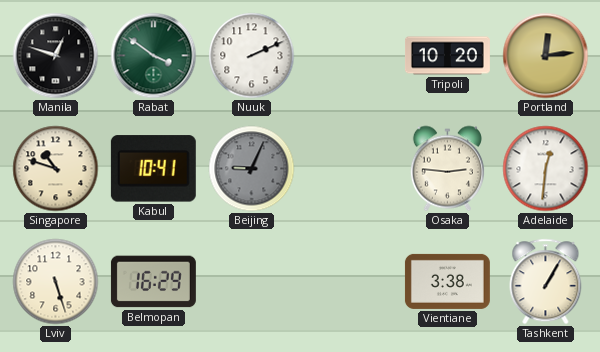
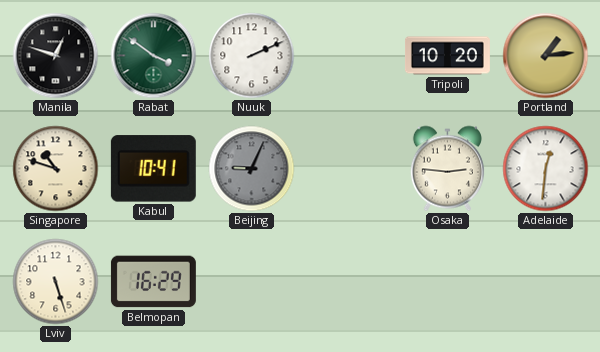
Portland: 12:14 -> 1:14
Vientiane: 3:38 -> none
Tashkent: 1:05 -> none
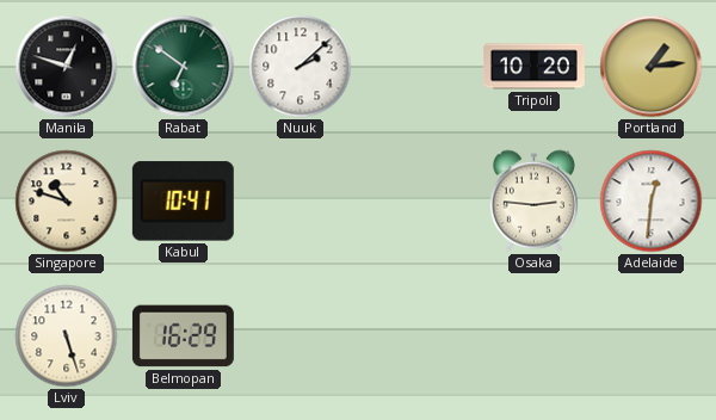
Rabat: 3:51 -> 6:51
Nuuk: 2:11 -> 2:08
Beijing: 9:04 -> none
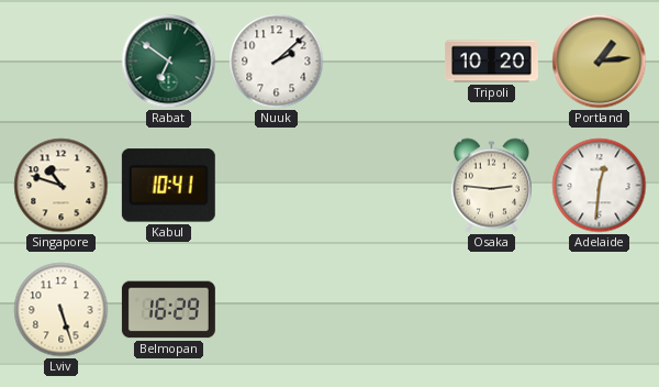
Manila: 12:48 -> none
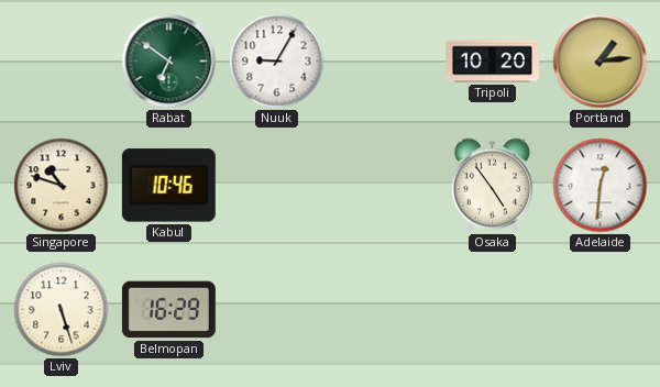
Nuuk: 2:08 -> 9:05
Kabul: 10:41 -> 10:46
Osaka: 2:46 -> 4:54
